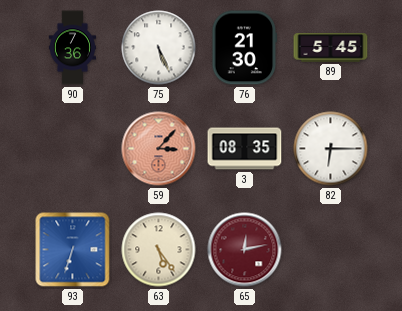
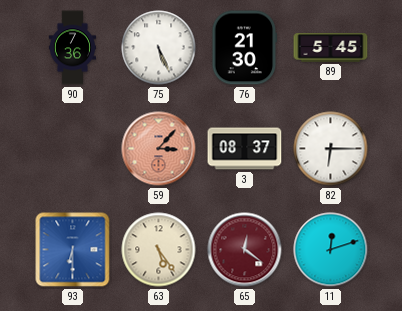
3: 08:35 -> 08:37
93: 6:33 -> 6:30
65: 12:13 -> 12:21
11: none -> 12:12
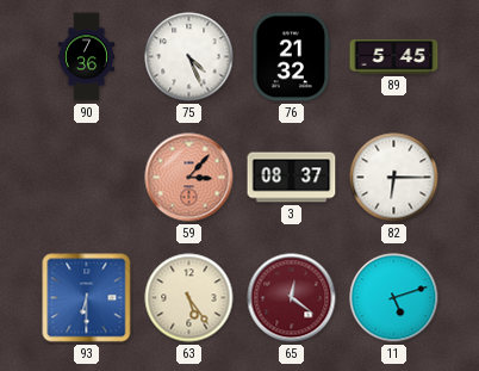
75: 5:26 -> 4:26
76: 21:30 -> 21:32
11: 12:12 -> 5:12
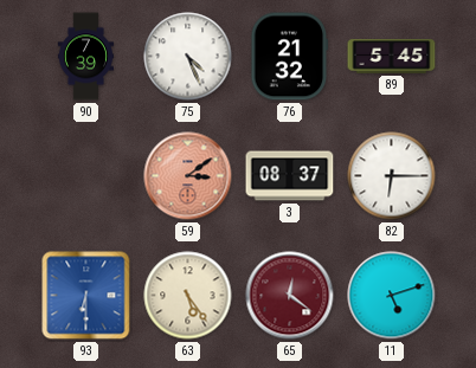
90: 7:36 -> 7:39
59: 3:07 -> 3:09
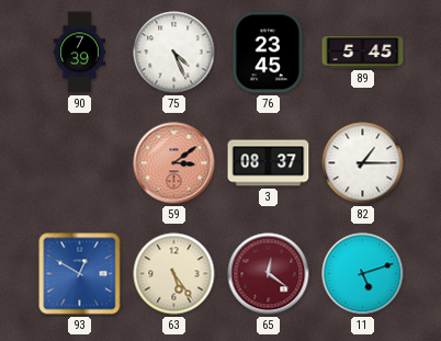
76: 21:32 -> 23:45
82: 6:15 -> 1:15
93: 6:30 -> 12:50
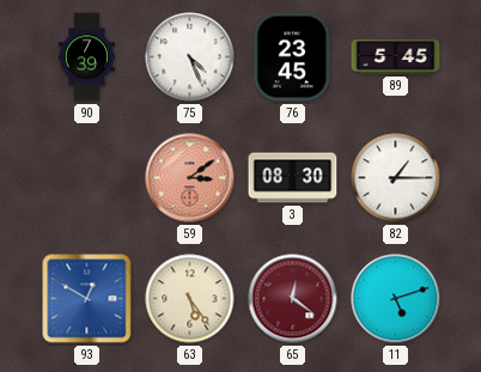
3: 08:37 -> 08:30
